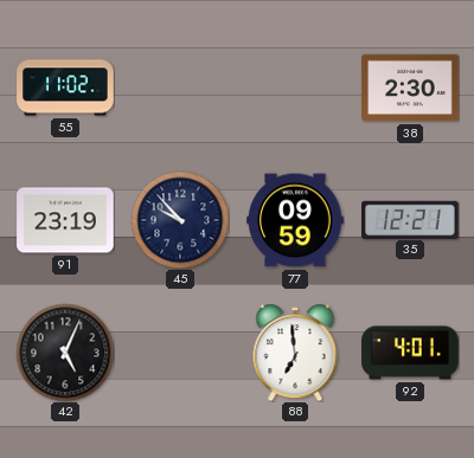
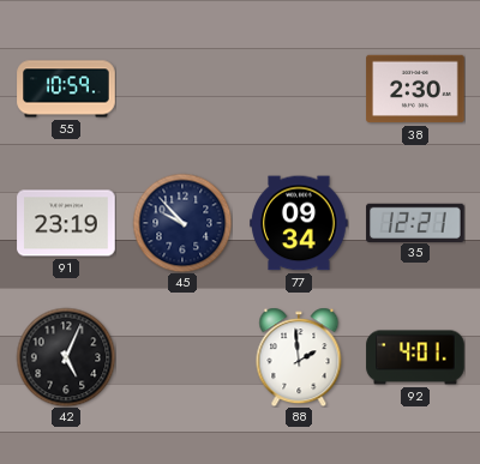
55: 11:02 -> 10:59
77: 09:59 -> 09:34
88: 6:59 -> 1:59
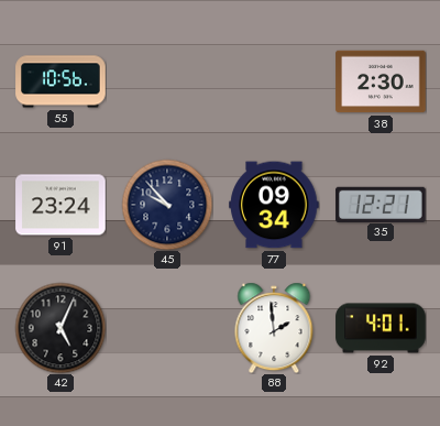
55: 10:59 -> 10:56
91: 23:19 -> 23:24
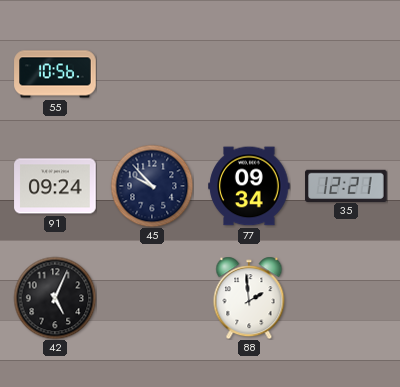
38: 2:30 -> none
91: 23:24 -> 09:24
92: 4:01 -> none
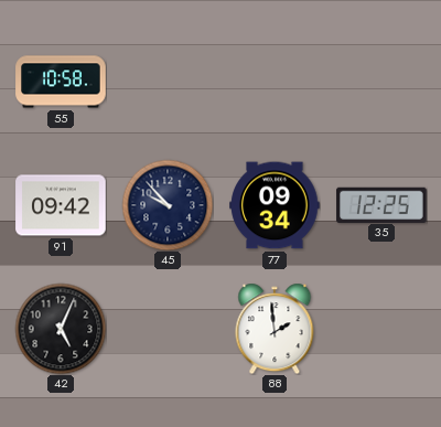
55: 10:56 -> 10:58
91: 09:24 -> 09:42
35: 12:21 -> 12:25
